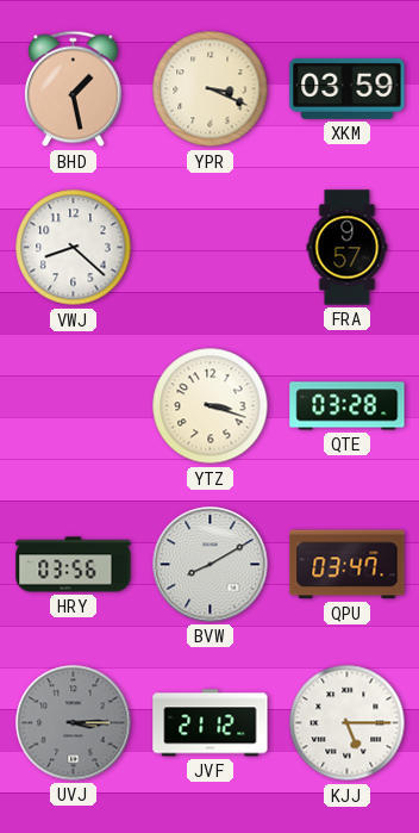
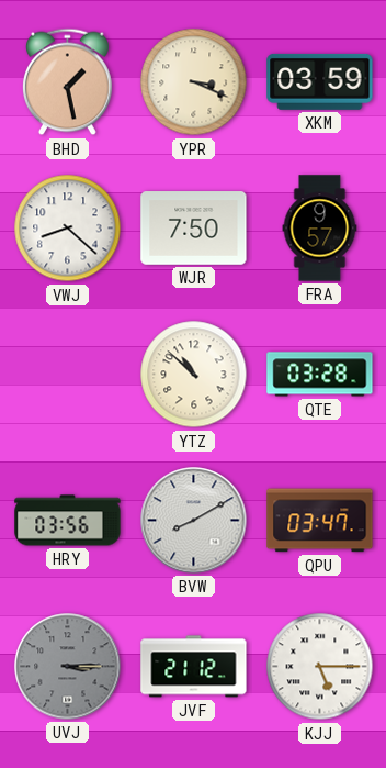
WJR: none -> 7:50
YTZ: 3:18 -> 10:52
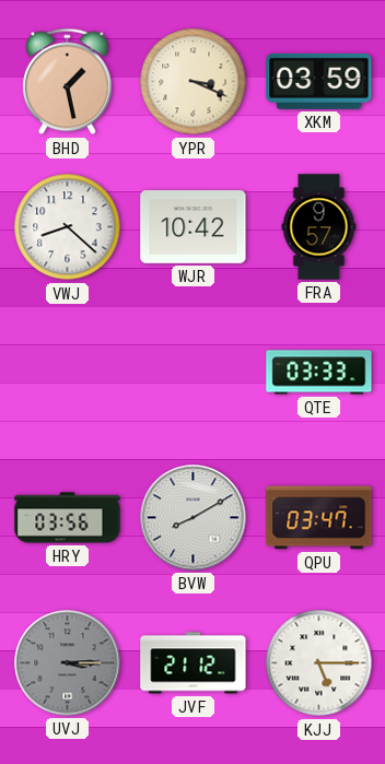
WJR: 7:50 -> 10:42
YTZ: 10:52 -> none
QTE: 03:28 -> 03:33
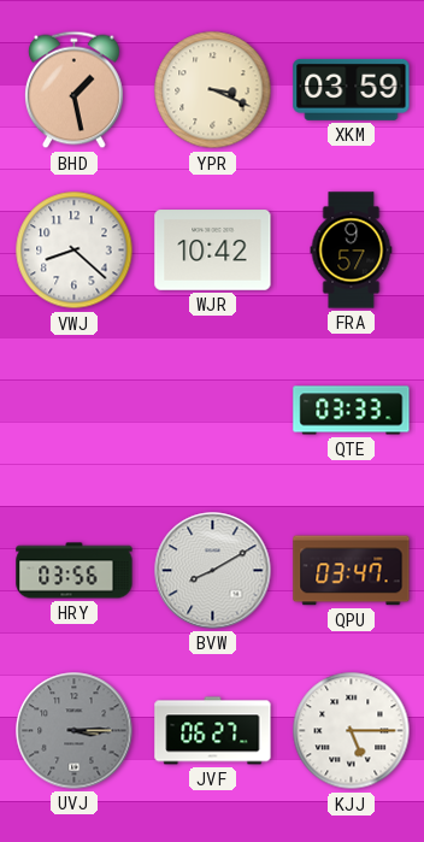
JVF: 21:12 -> 06:27
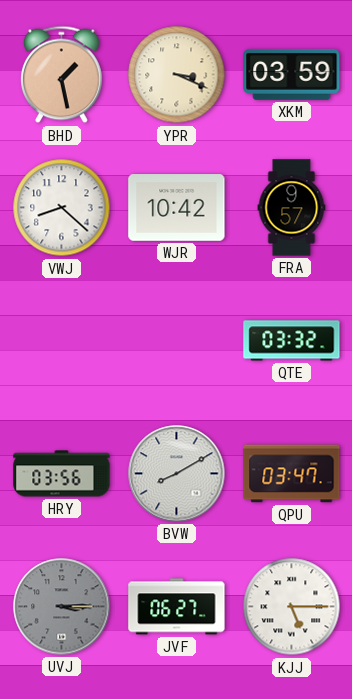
QTE: 03:33 -> 03:32
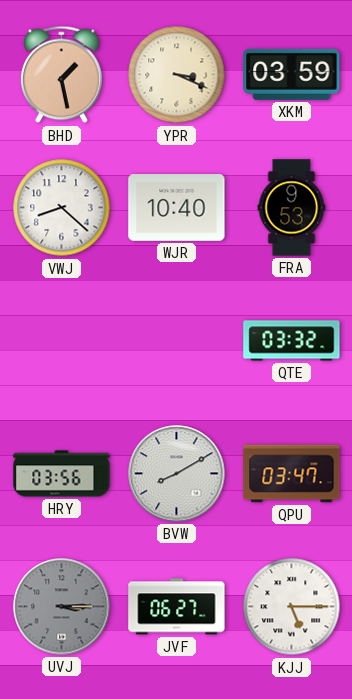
WJR: 10:42 -> 10:40
FRA: 9:57 -> 9:53
